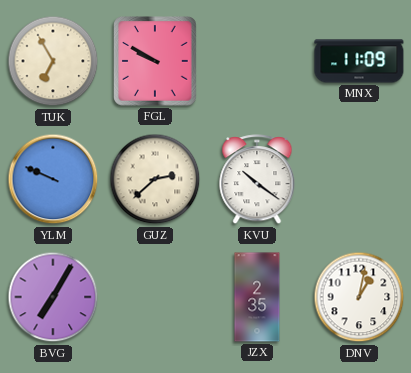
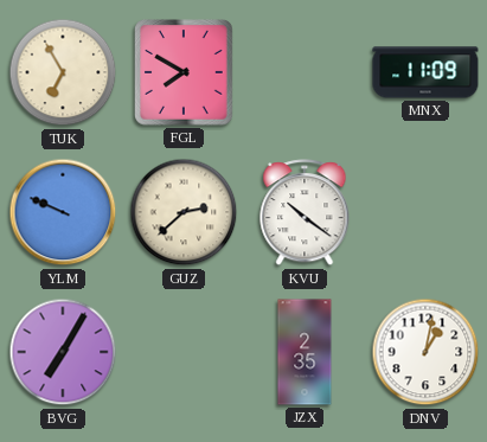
FGL: 9:50 -> 7:50
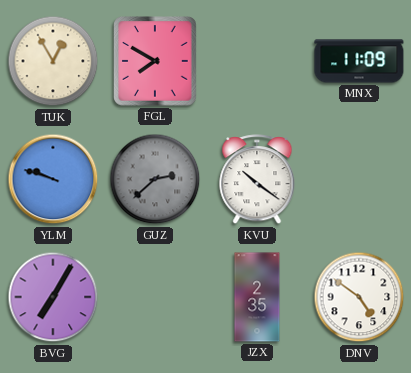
TUK: 6:55 -> 12:55
YLM: 9:49 -> 9:48
GUZ dial: cream -> grey
DNV: 1:02 -> 4:51
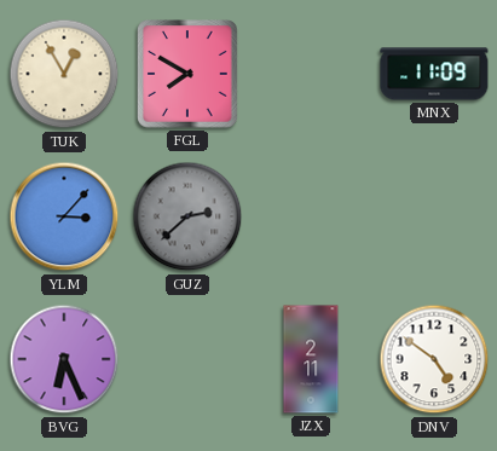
YLM: 9:48 -> 3:07
KVU: 10:21 -> none
BVG: 7:05 -> 6:26
JZX: 2:35 -> 2:11
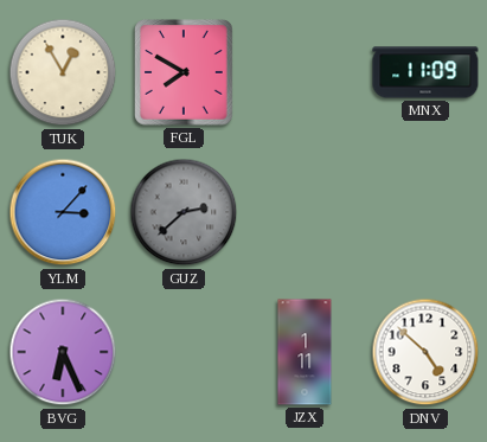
JZX: 2:11 -> 1:11
DNV: 4:51 -> 4:52
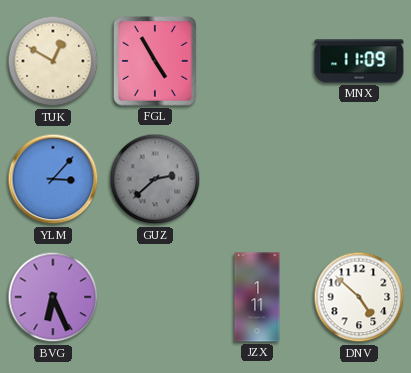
TUK: 12:55 -> 12:50
FGL: 7:50 -> 4:55
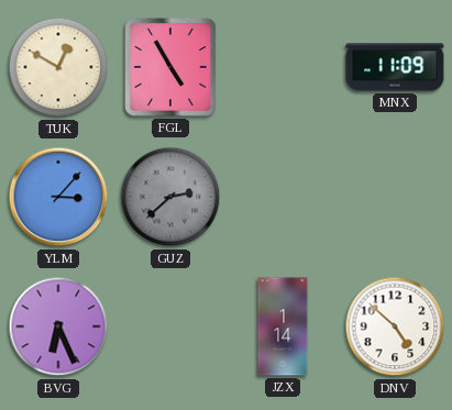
JZX: 1:11 -> 1:14
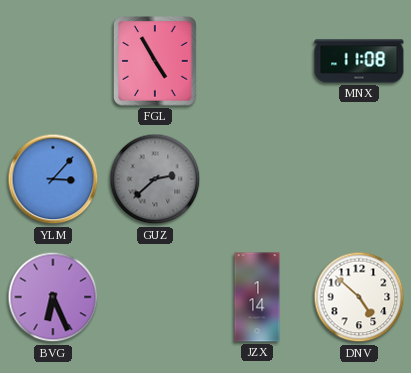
TUK: 12:50 -> none
MNX: 11:09 -> 11:08
